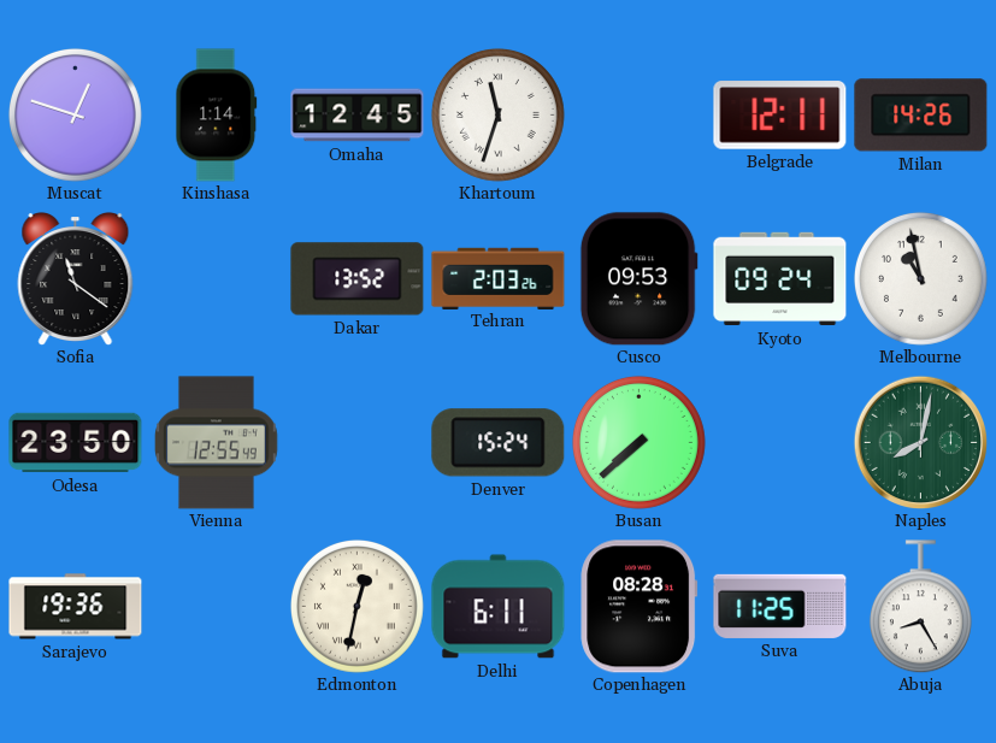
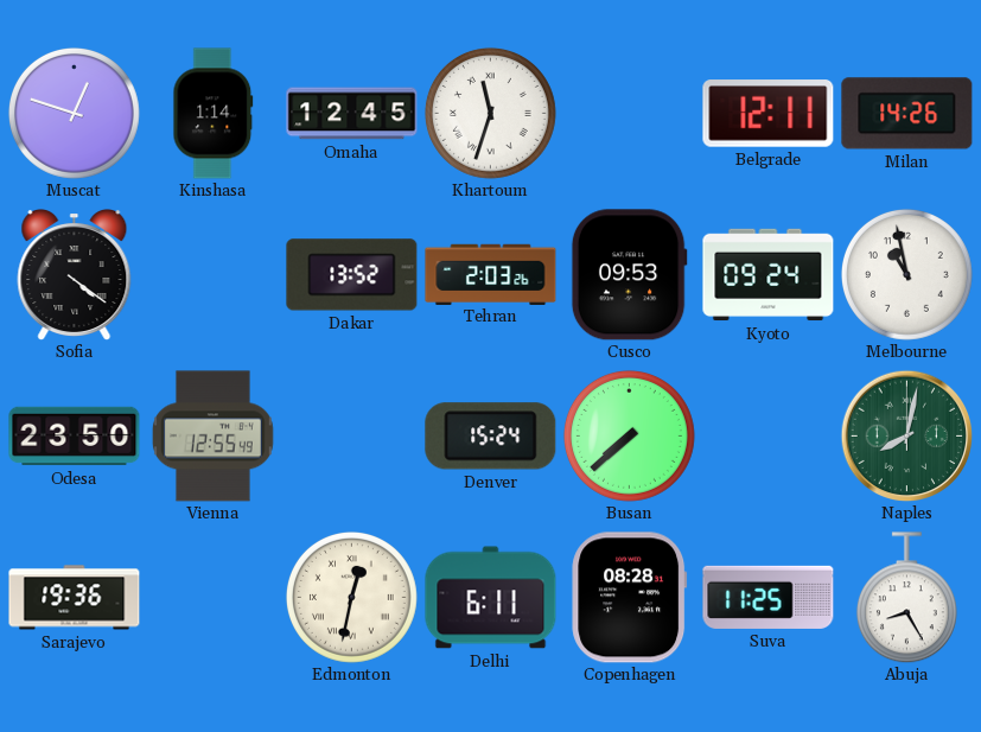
Sofia: 11:21 -> 4:21
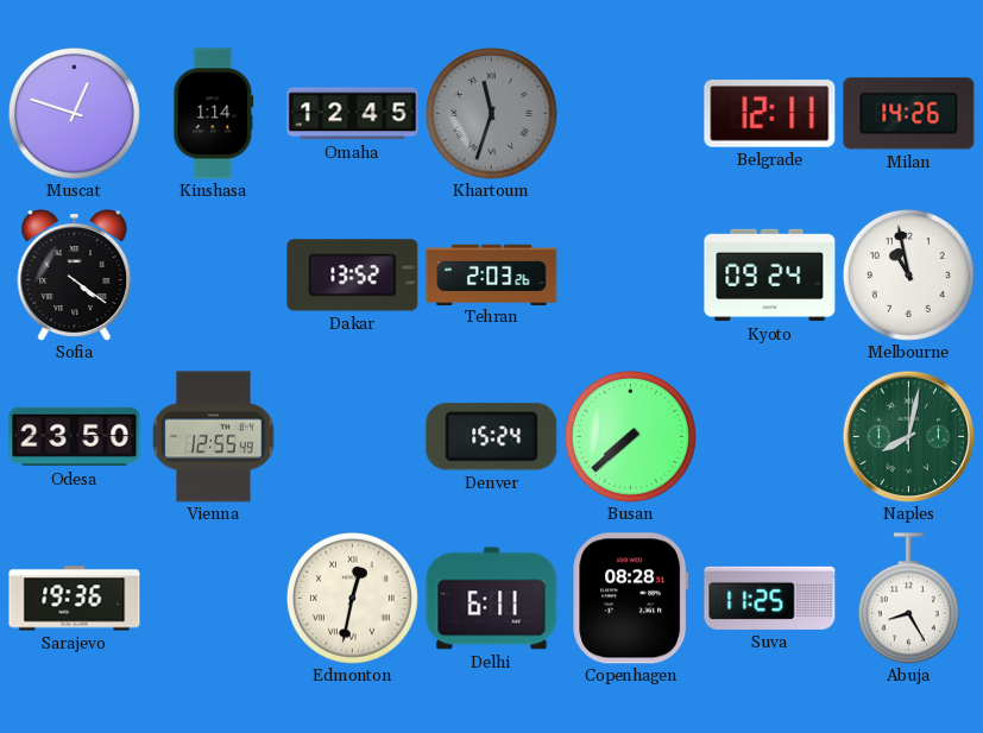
Khartoum dial: white -> grey
Cusco: 09:53 -> none
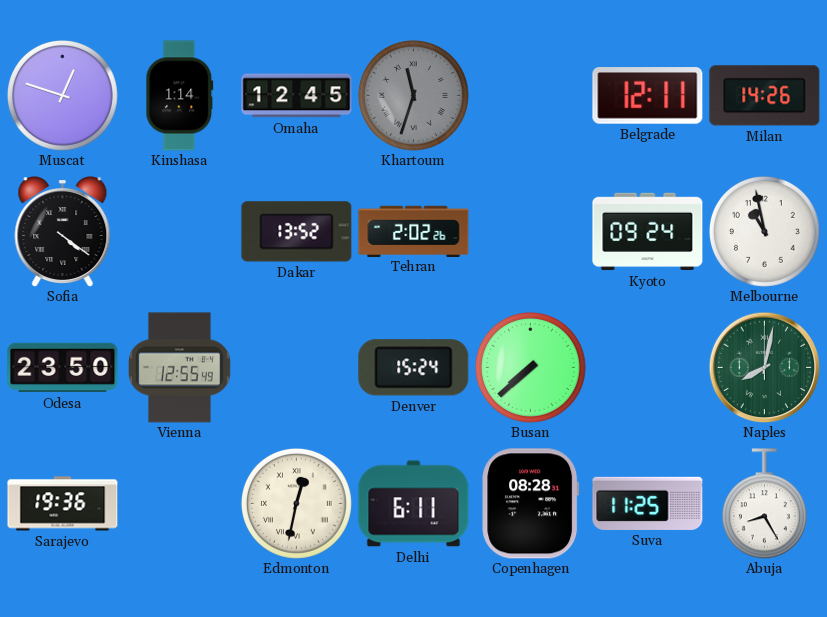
Tehran: 2:03 -> 2:02
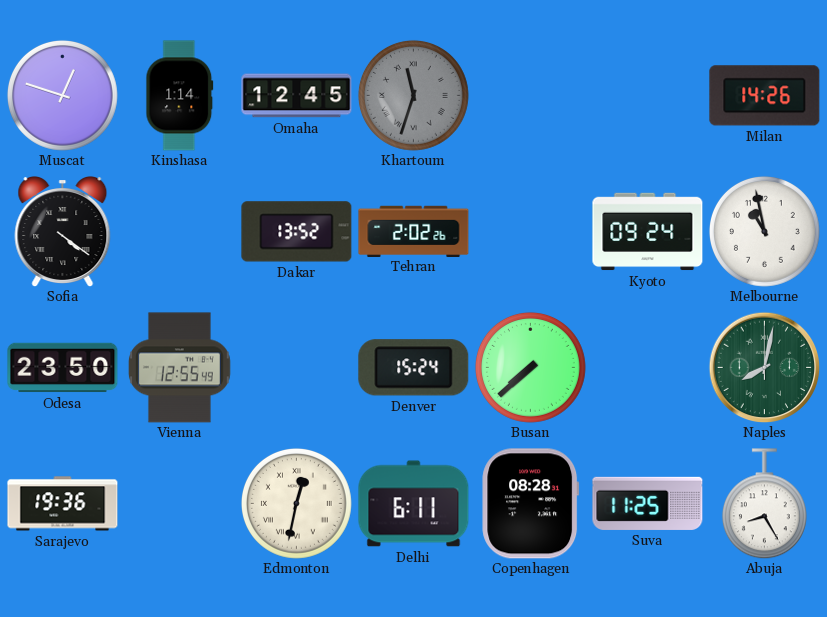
Belgrade: 12:11 -> none
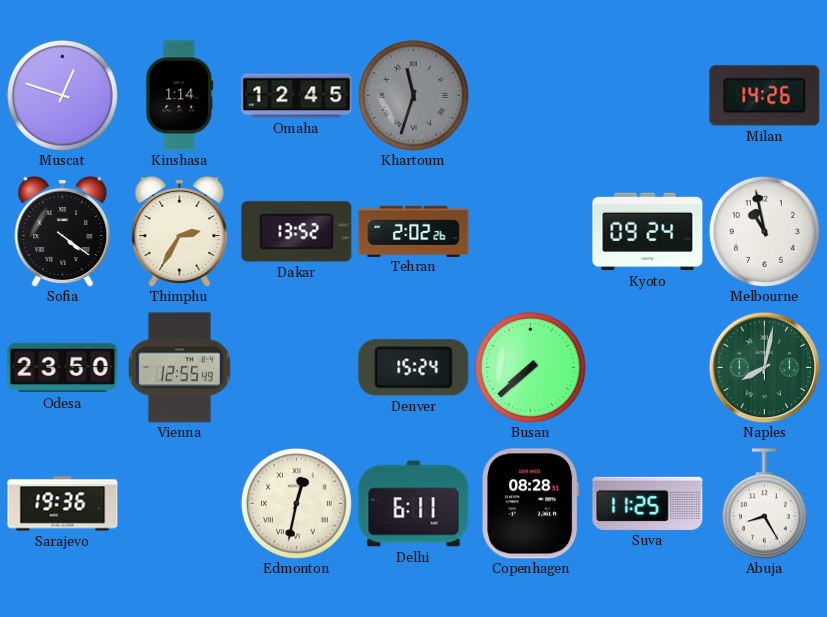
Thimphu: none -> 2:35
